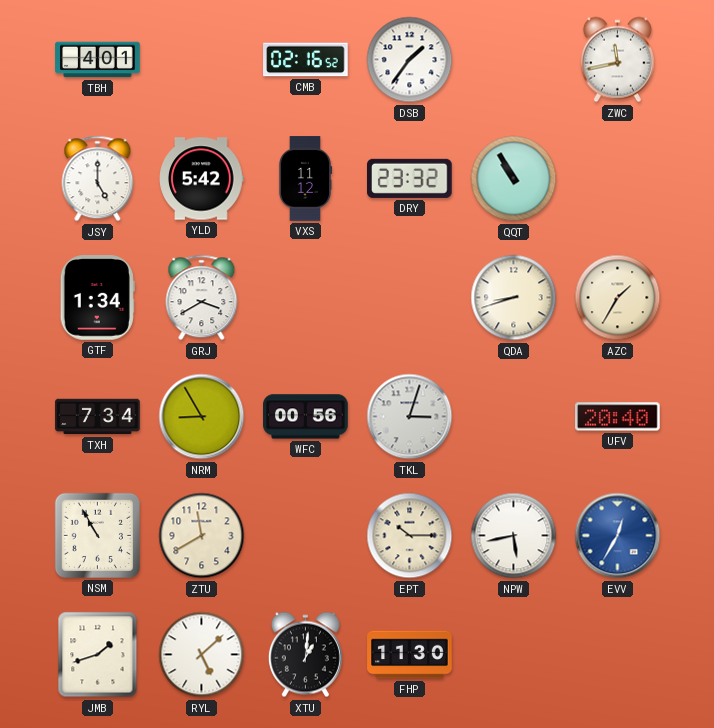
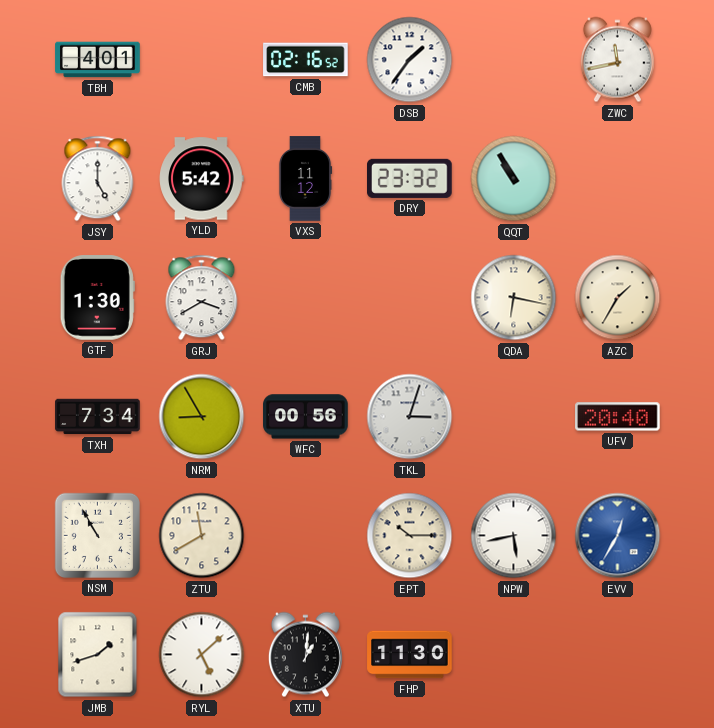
GTF: 1:34 -> 1:30
QDA: 8:42 -> 6:17
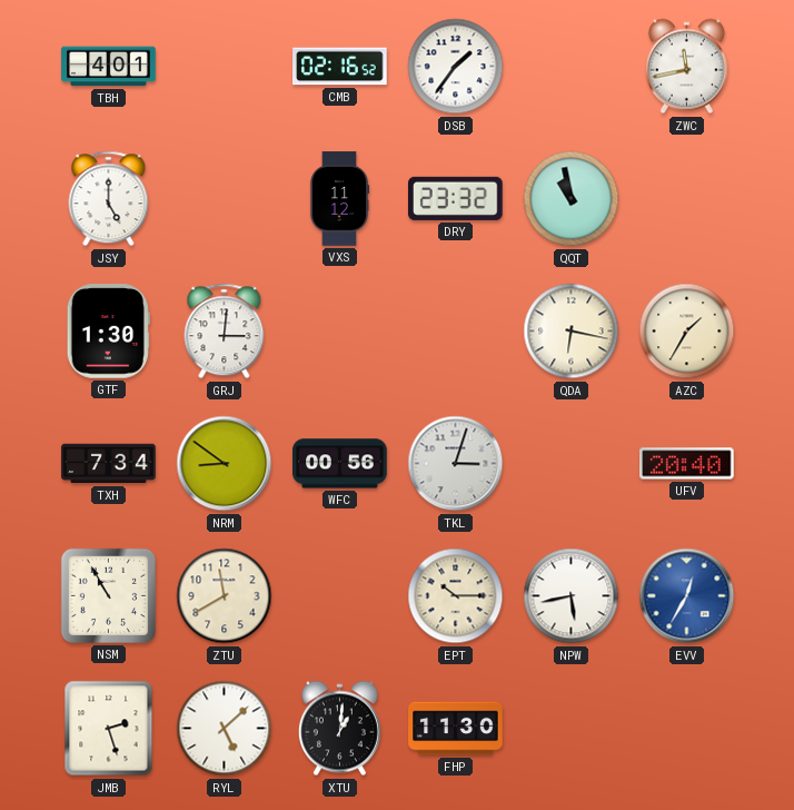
YLD: 5:42 -> none
QQT: 10:55 -> 10:58
GRJ: 3:40 -> 3:01
NRM: 8:55 -> 8:51
JMB: 1:42 -> 2:27
